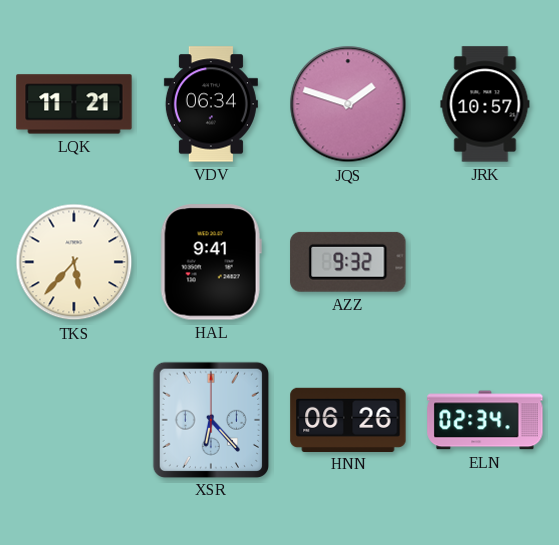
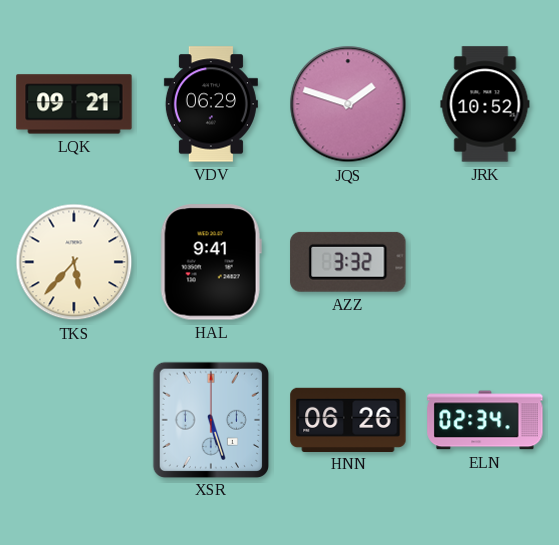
LQK: 11:21 -> 09:21
VDV: 06:34 -> 06:29
JRK: 10:57 -> 10:52
AZZ: 9:32 -> 3:32
XSR: 6:23 -> 5:27
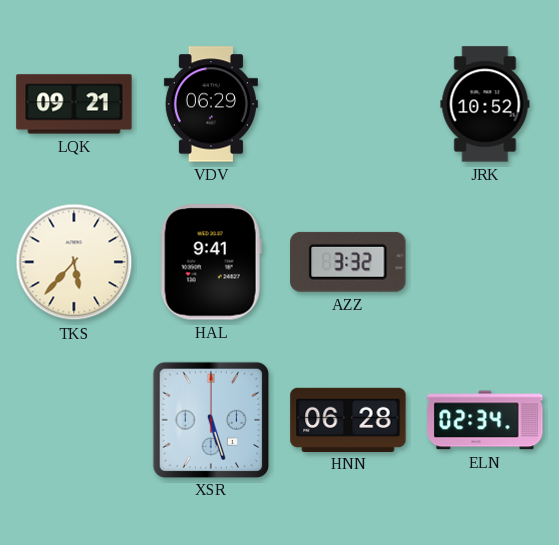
JQS: 1:48 -> none
HNN: 06:26 -> 06:28
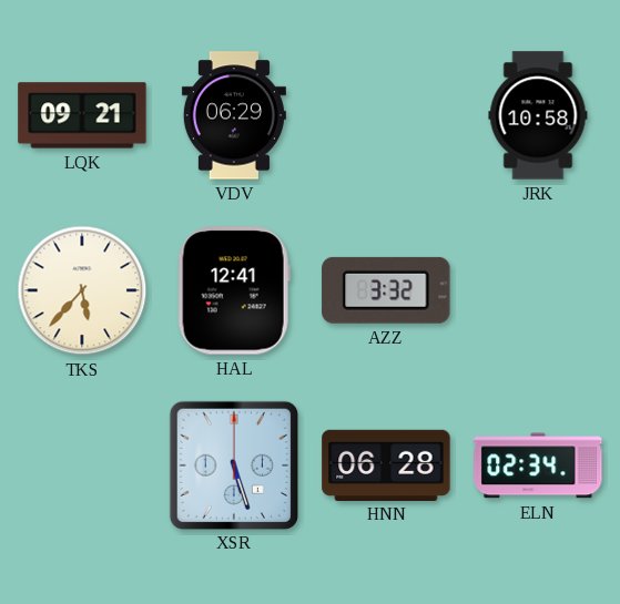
JRK: 10:52 -> 10:58
HAL: 9:41 -> 12:41
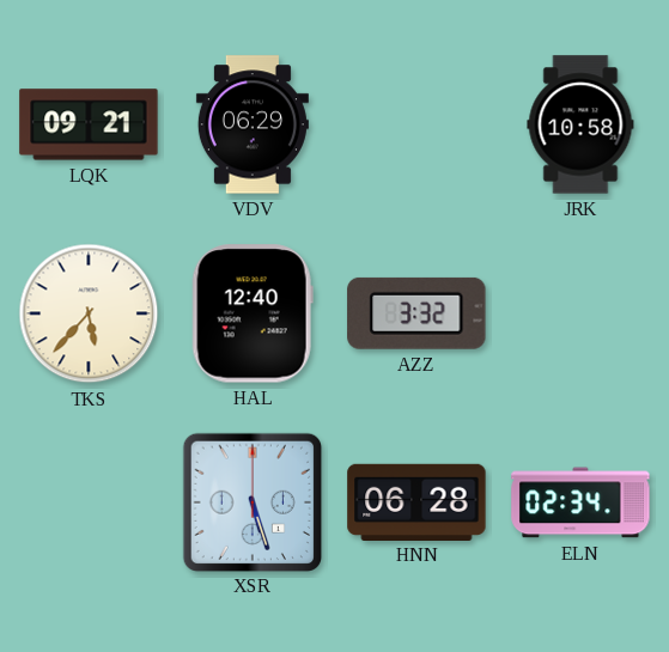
HAL: 12:41 -> 12:40
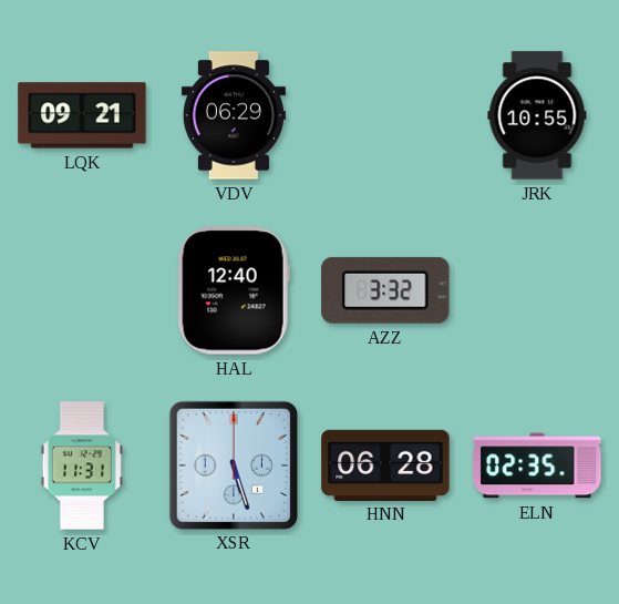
JRK: 10:58 -> 10:55
TKS: 5:37 -> none
KCV: none -> 11:31
ELN: 02:34 -> 02:35
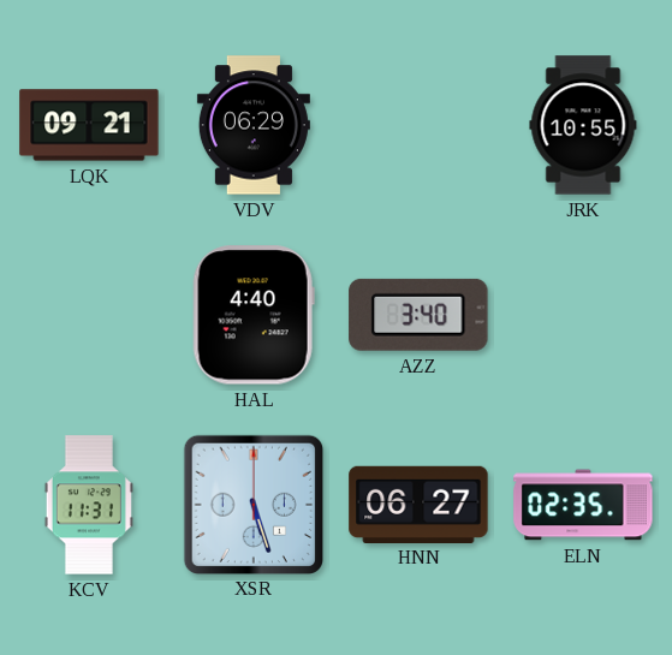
HAL: 12:40 -> 4:40
AZZ: 3:32 -> 3:40
HNN: 06:28 -> 06:27
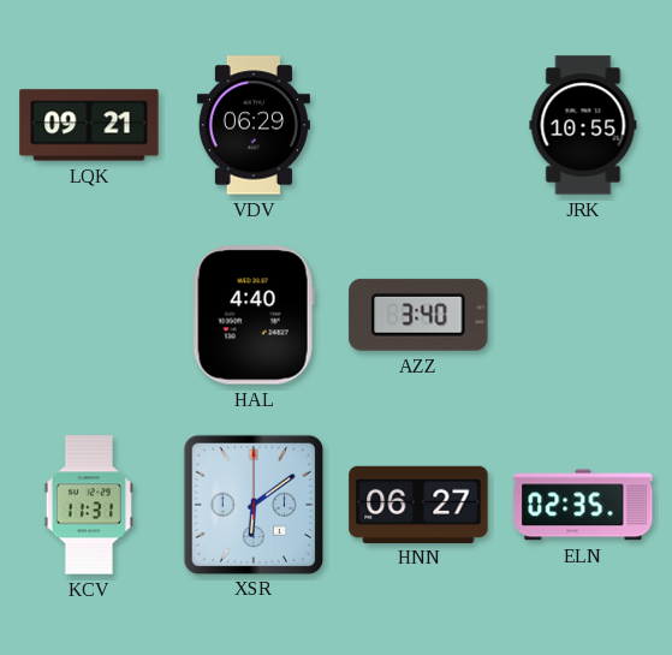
XSR: 5:27 -> 6:09
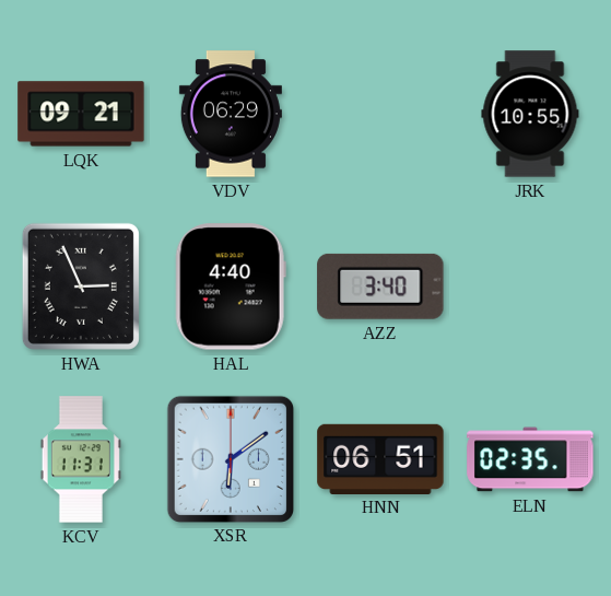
HWA: none -> 2:56
HNN: 06:27 -> 06:51
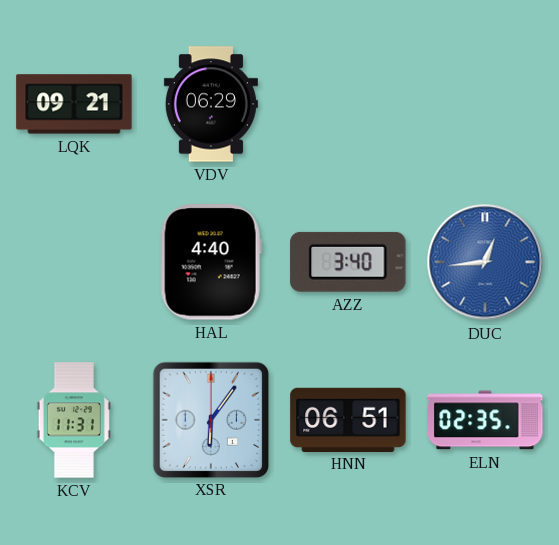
JRK: 10:55 -> none
HWA: 2:56 -> none
DUC: none -> 12:44
XSR: 6:09 -> 6:06
